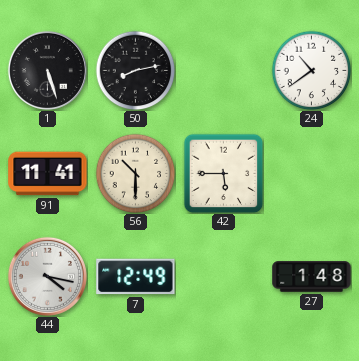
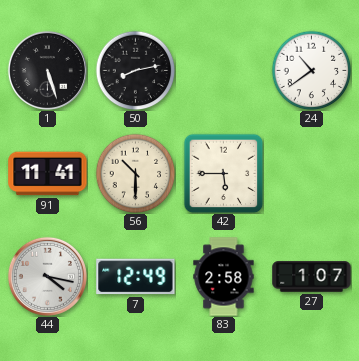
83: none -> 2:58
27: 1:48 -> 1:07
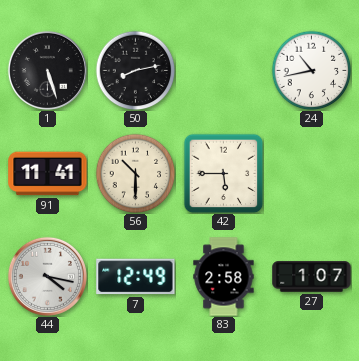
24: 10:39 -> 10:43
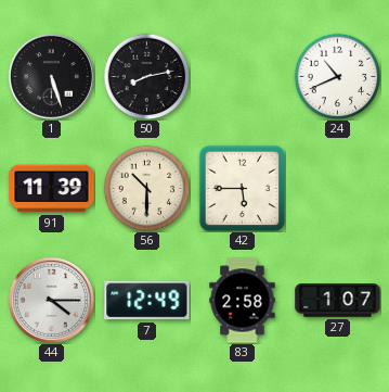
24: 10:43 -> 10:41
91: 11:41 -> 11:39
44: 4:17 -> 4:15
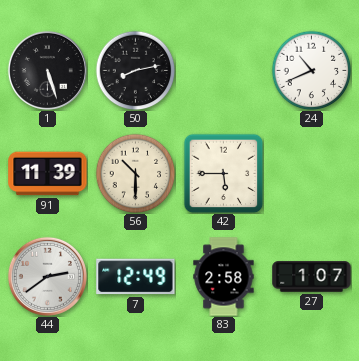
44: 4:15 -> 2:39
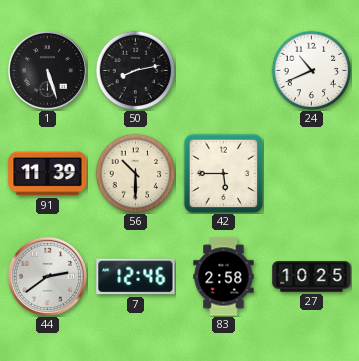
7: 12:49 -> 12:46
27: 1:07 -> 10:25
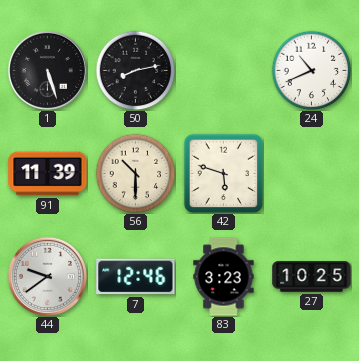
42: 5:45 -> 5:48
44: 2:39 -> 9:39
83: 2:58 -> 3:23
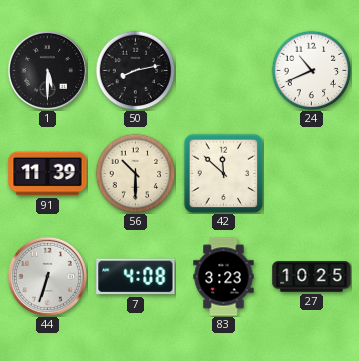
1: 5:27 -> 5:30
42: 5:48 -> 11:52
44: 9:39 -> 6:33
7: 12:46 -> 4:08
